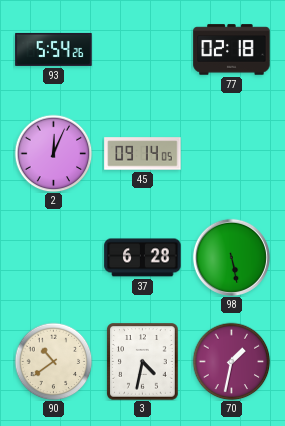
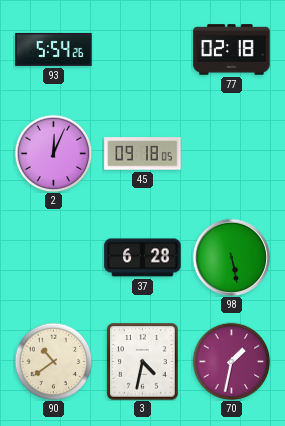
45: 09:14 -> 09:18
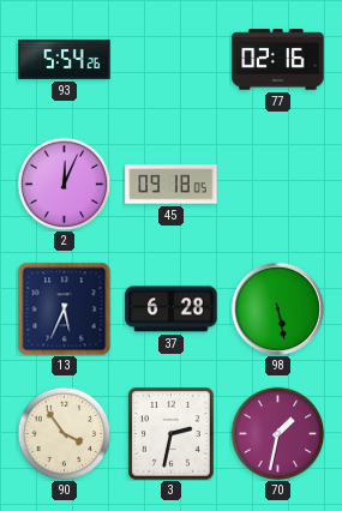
77: 02:18 -> 02:16
13: none -> 5:34
90: 10:39 -> 3:54
3: 4:32 -> 2:32
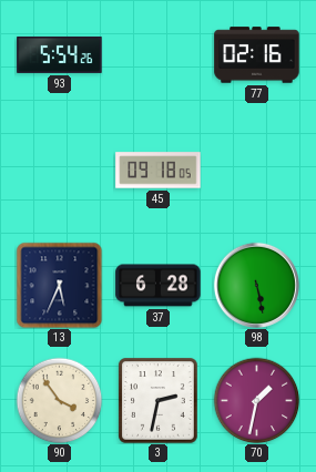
2: 12:04 -> none
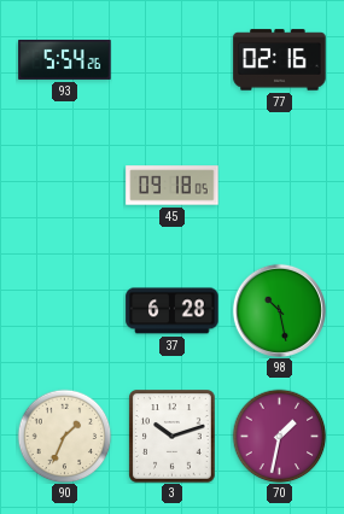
13: 5:34 -> none
98: 5:28 -> 10:28
90: 3:54 -> 1:34
3: 2:32 -> 10:12
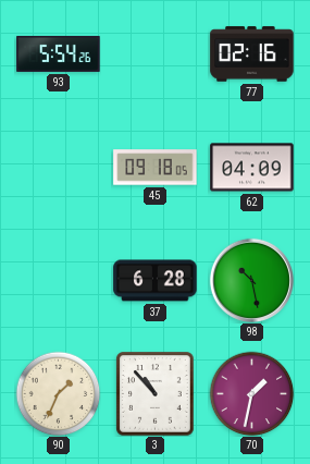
62: none -> 04:09
3: 10:12 -> 10:53
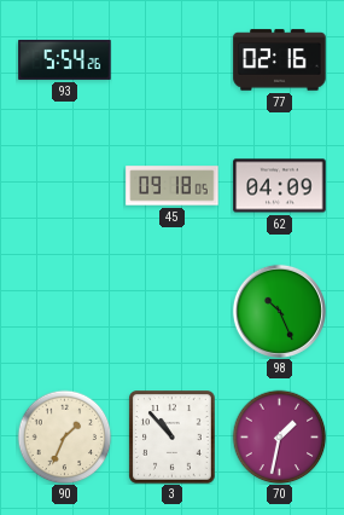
37: 6:28 -> none
98: 10:28 -> 10:26
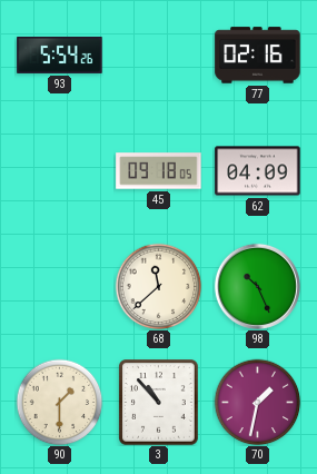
68: none -> 11:38
90: 1:34 -> 1:30
